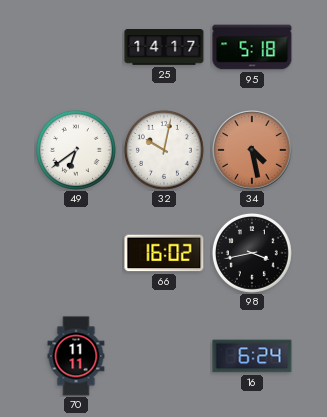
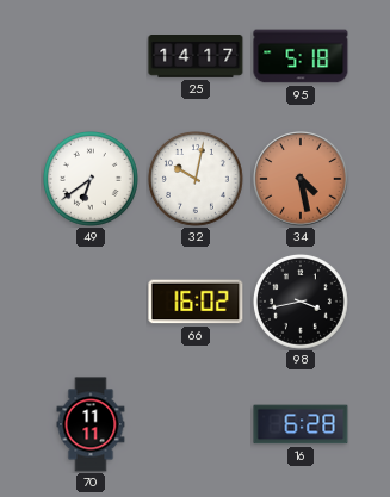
16: 6:24 -> 6:28
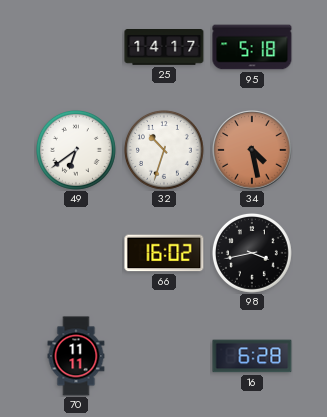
32: 10:02 -> 10:33
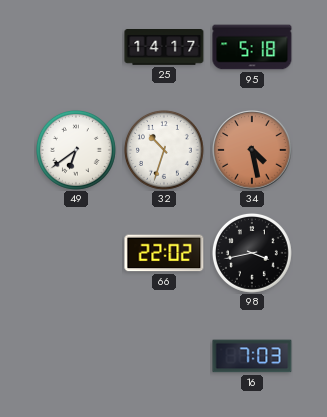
66: 16:02 -> 22:02
70: 11:11 -> none
16: 6:28 -> 7:03
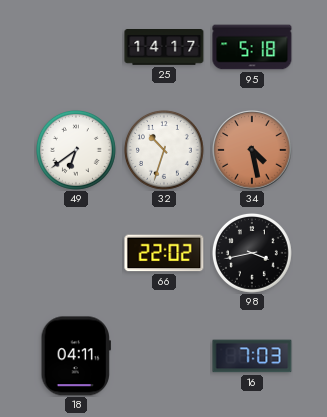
18: none -> 04:11
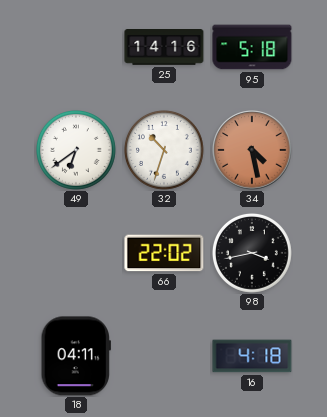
25: 14:17 -> 14:16
16: 7:03 -> 4:18
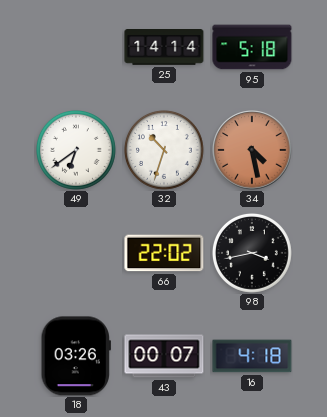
25: 14:16 -> 14:14
18: 04:11 -> 03:26
43: none -> 00:07
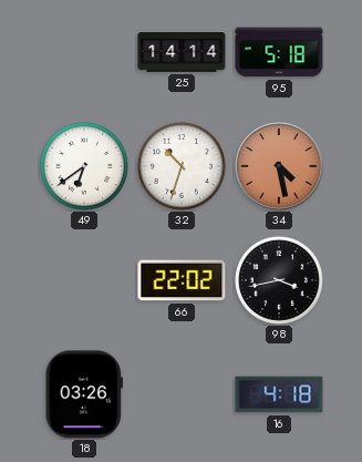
43: 00:07 -> none
